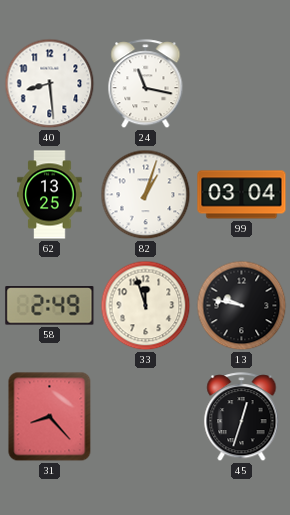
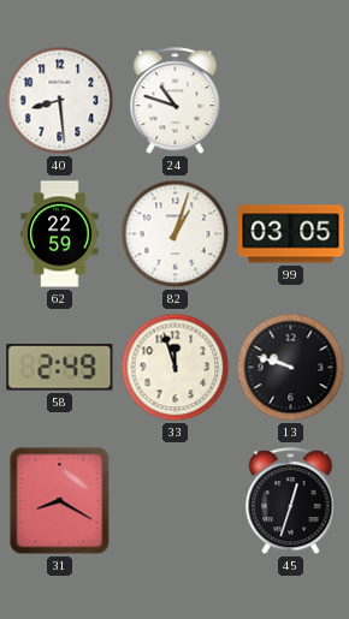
24: 11:17 -> 10:48
62: 13:25 -> 22:59
99: 03:04 -> 03:05
13: 9:47 -> 9:48
31: 8:23 -> 8:20
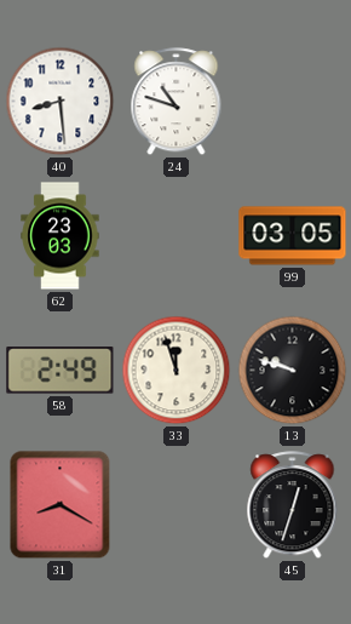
62: 22:59 -> 23:03
82: 1:03 -> none
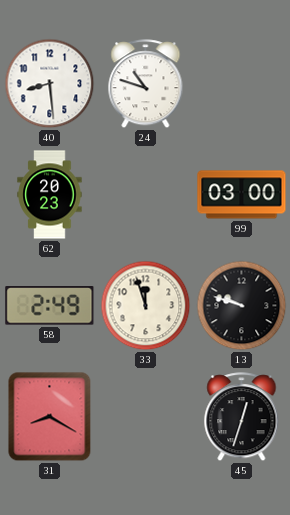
62: 23:03 -> 20:23
99: 03:05 -> 03:00
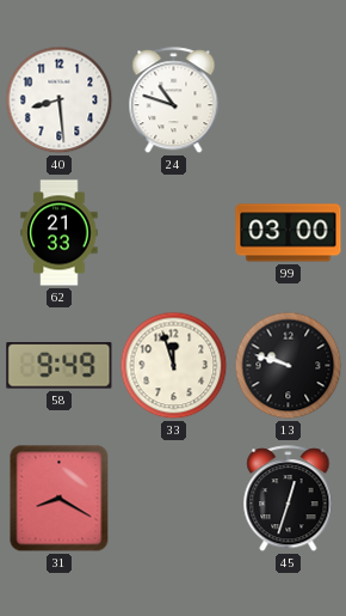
62: 20:23 -> 21:33
58: 2:49 -> 9:49
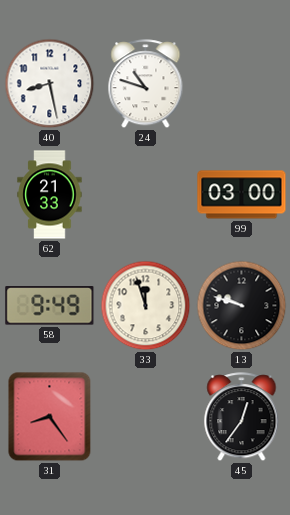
40: 8:29 -> 8:28
31: 8:20 -> 8:24
45: 12:33 -> 12:36
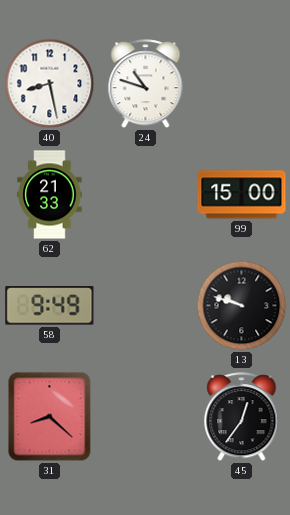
99: 03:00 -> 15:00
33: 11:57 -> none
31: 8:24 -> 8:22
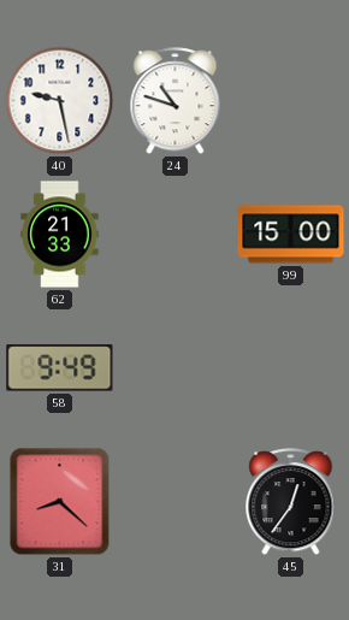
40: 8:28 -> 9:28
13: 9:48 -> none
